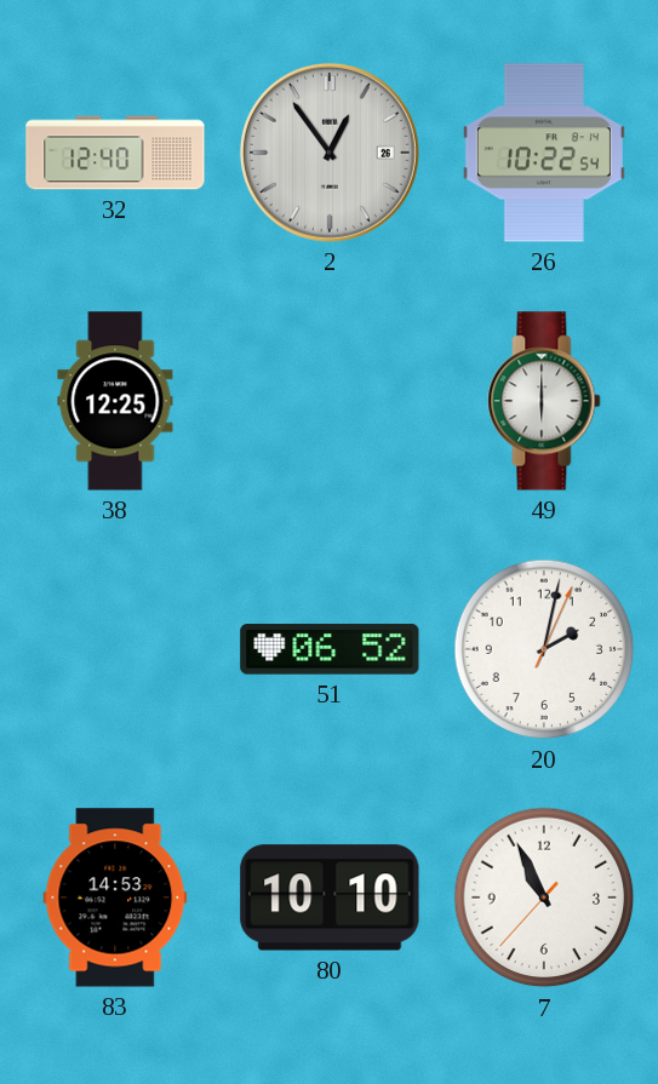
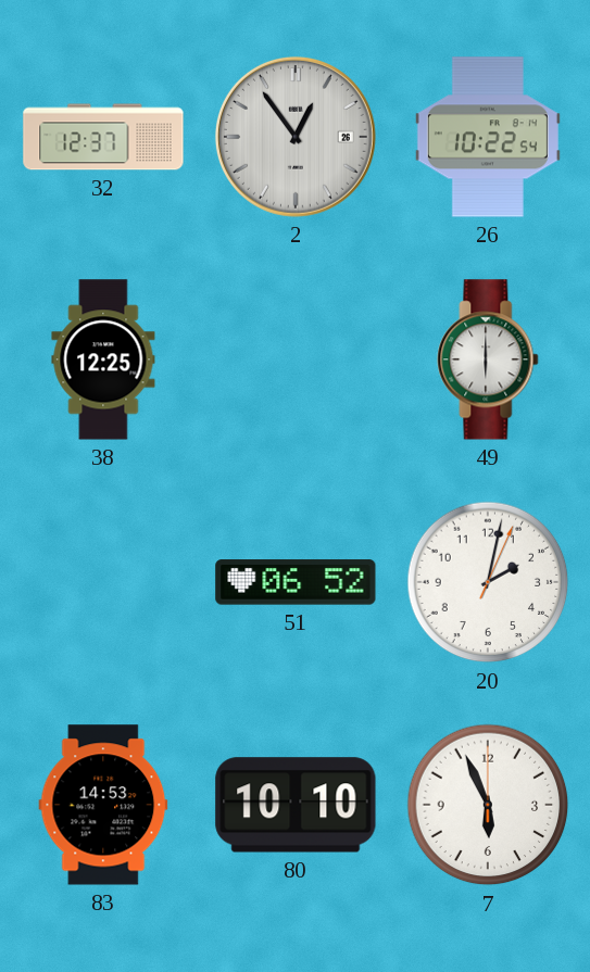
32: 12:40 -> 12:37
7: 10:55 -> 5:56
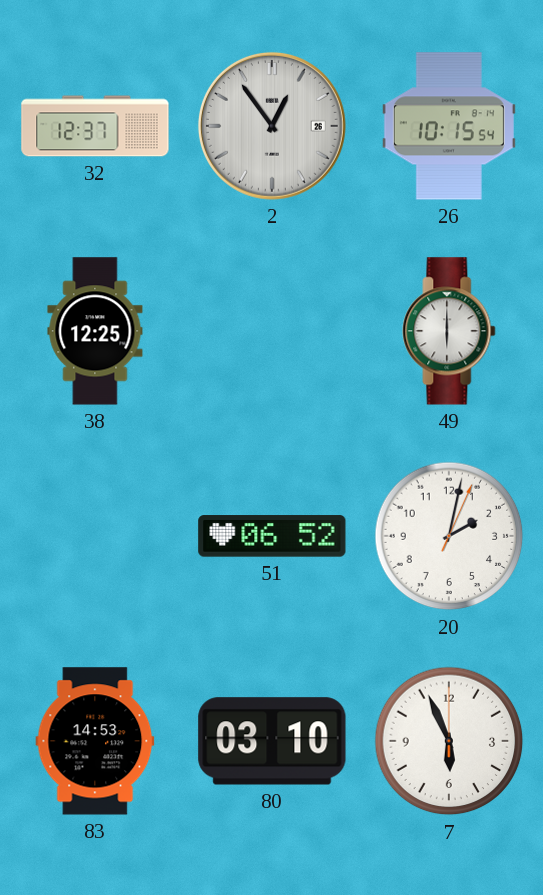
26: 10:22 -> 10:15
80: 10:10 -> 03:10
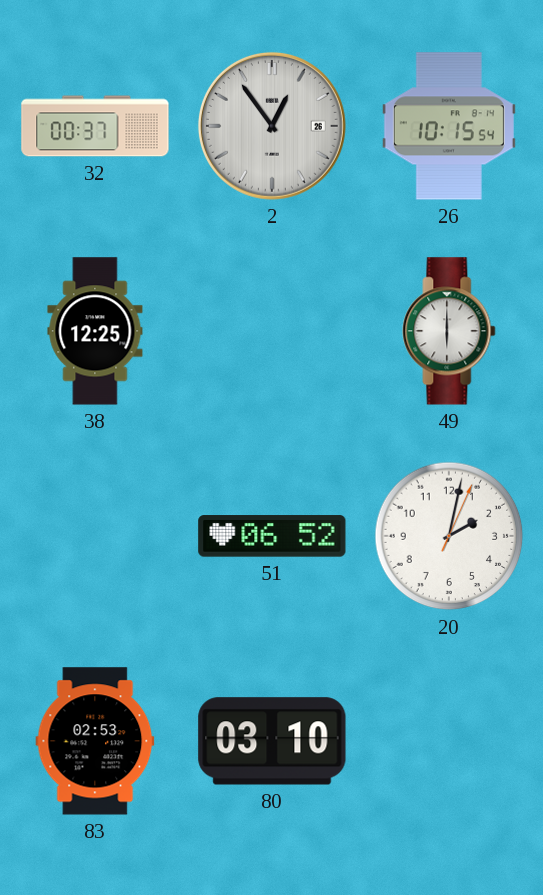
32: 12:37 -> 00:37
83: 14:53 -> 02:53
7: 5:56 -> none
